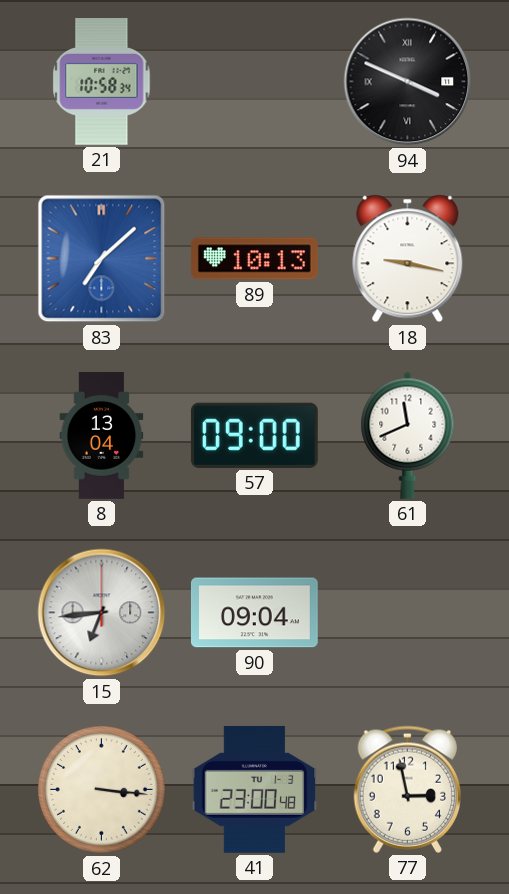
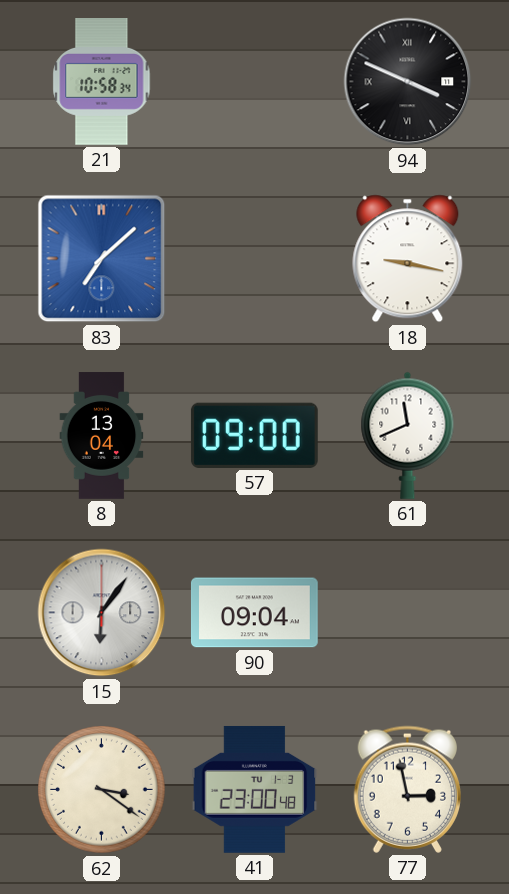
89: 10:13 -> none
15: 6:44 -> 6:06
62: 3:16 -> 3:21
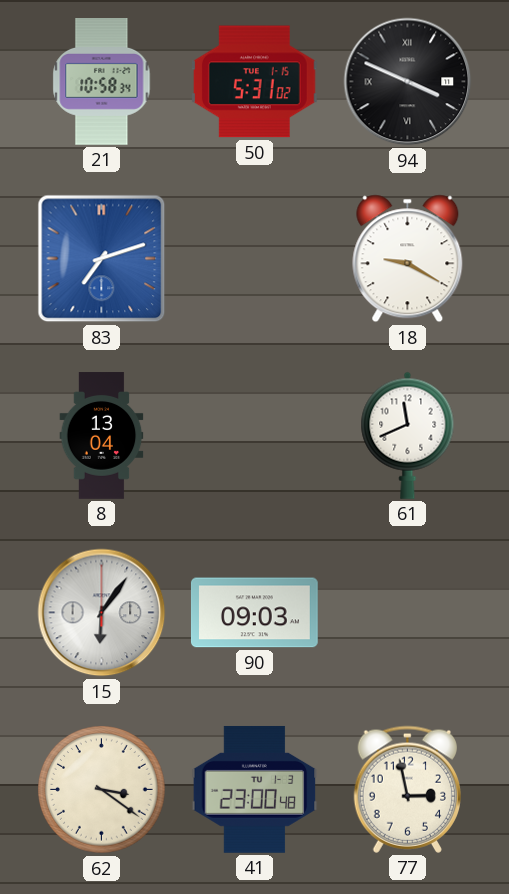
50: none -> 5:31
83: 7:08 -> 7:12
18: 9:17 -> 9:20
57: 09:00 -> none
90: 09:04 -> 09:03
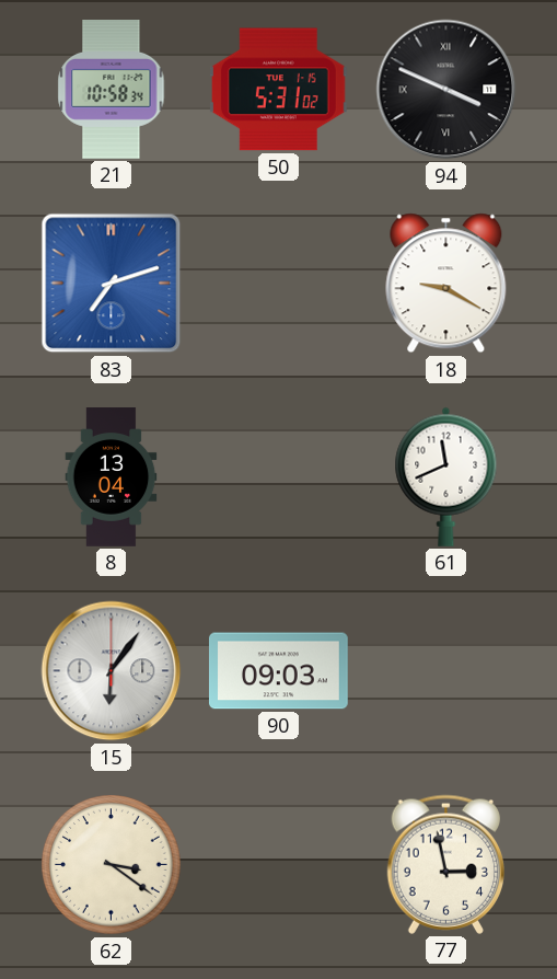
41: 23:00 -> none
